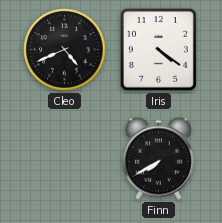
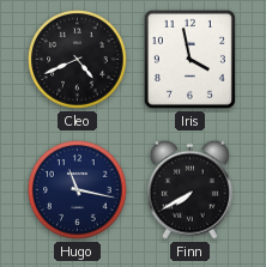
Iris: 4:21 -> 3:58
Hugo: none -> 11:17
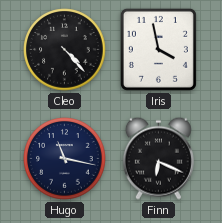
Cleo: 4:41 -> 4:23
Finn: 7:40 -> 6:19
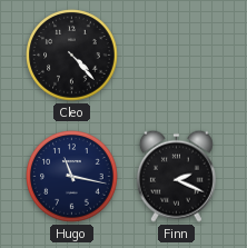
Iris: 3:58 -> none
Finn: 6:19 -> 2:19
